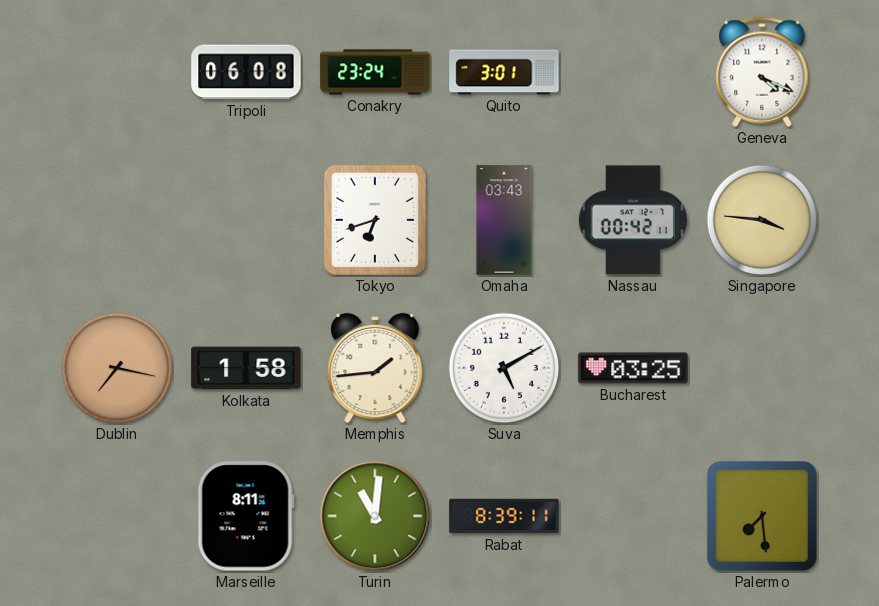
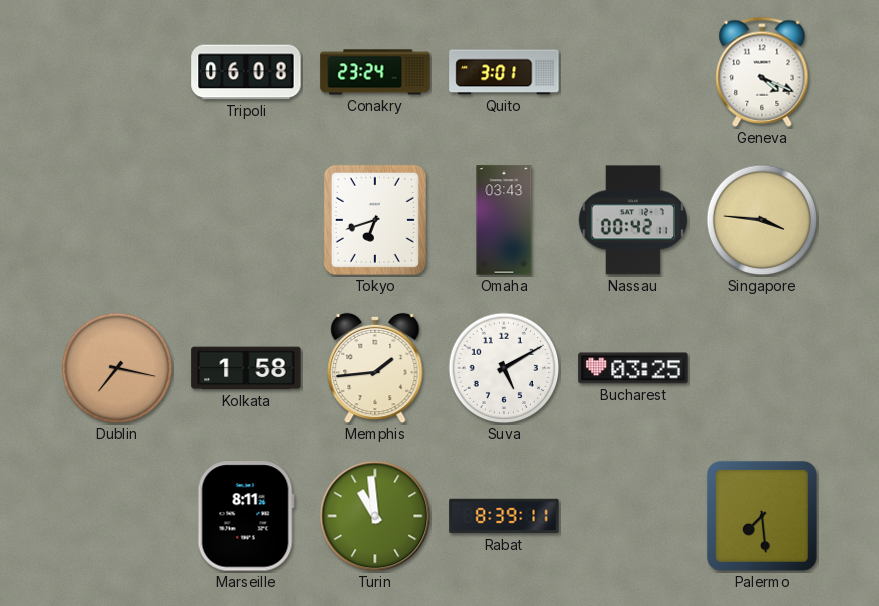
Turin: 11:01 -> 10:59
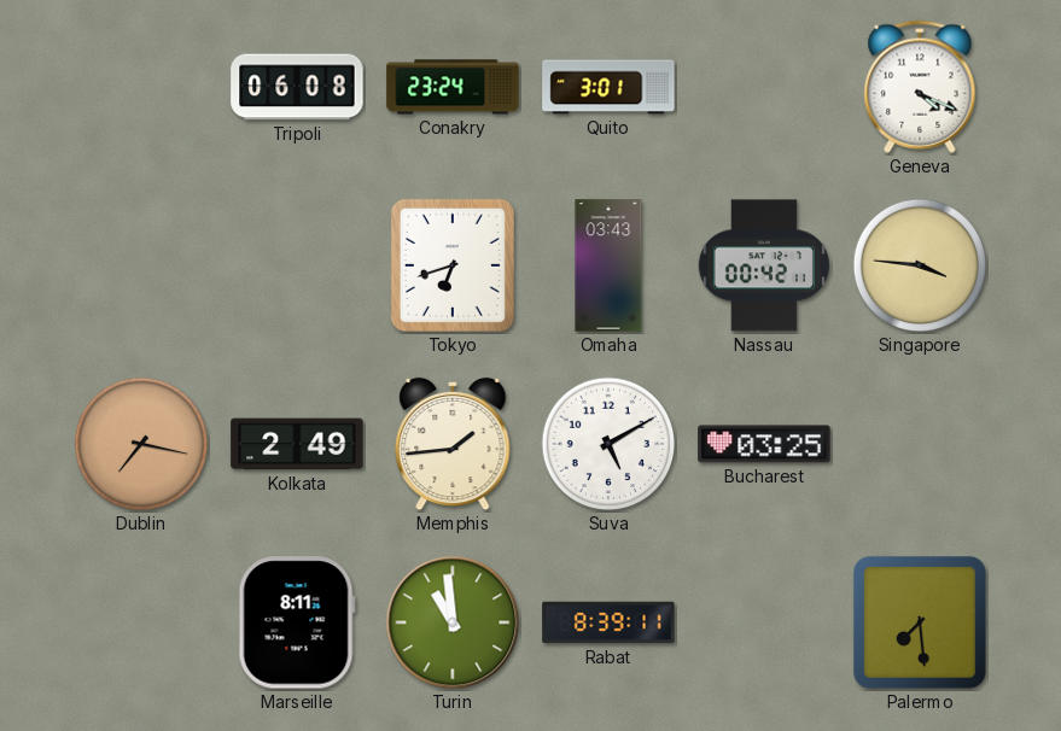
Kolkata: 1:58 -> 2:49
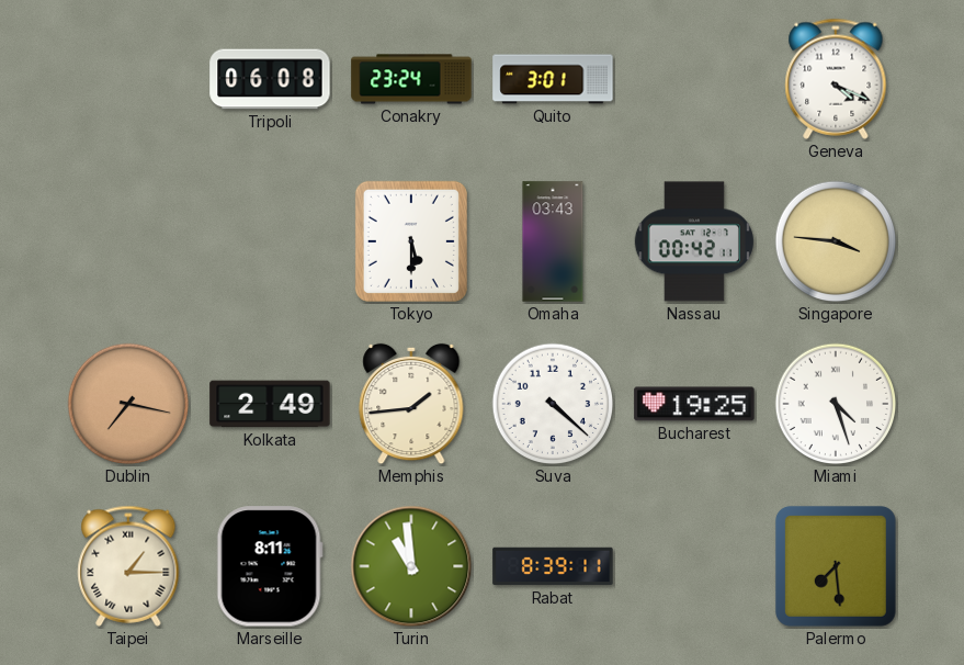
Tokyo: 6:42 -> 5:30
Suva: 5:10 -> 4:22
Bucharest: 03:25 -> 19:25
Miami: none -> 4:27
Taipei: none -> 1:15
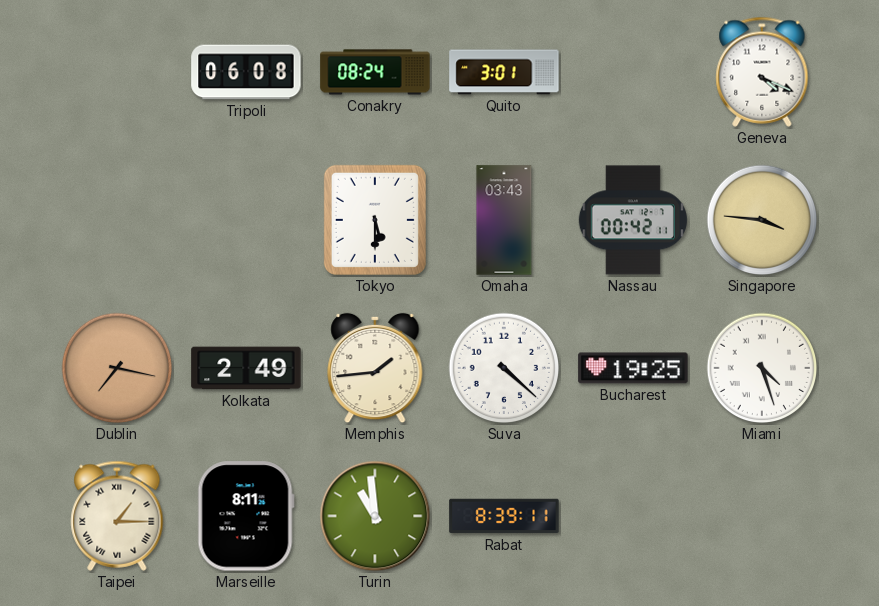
Conakry: 23:24 -> 08:24
Palermo: 7:29 -> none
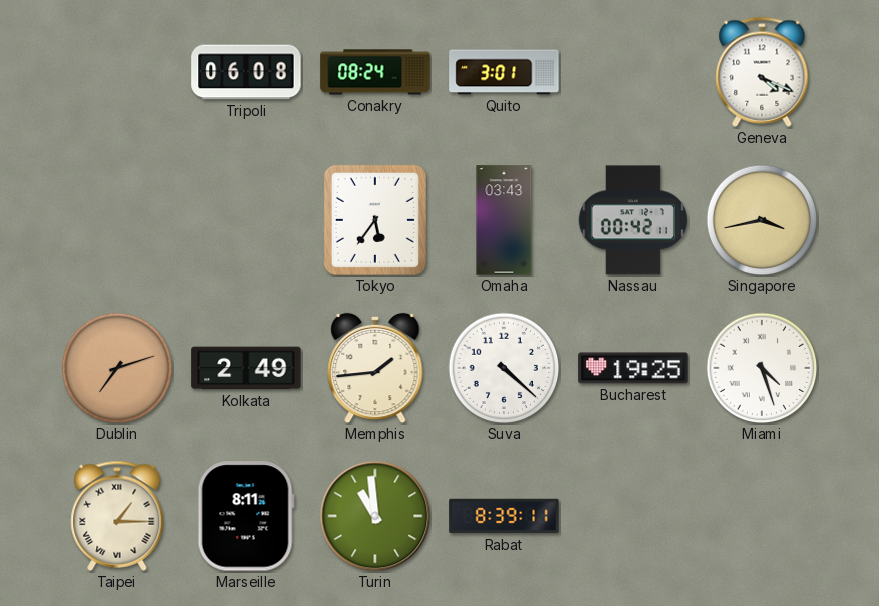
Tokyo: 5:30 -> 5:36
Singapore: 3:46 -> 3:43
Dublin: 7:17 -> 7:12
